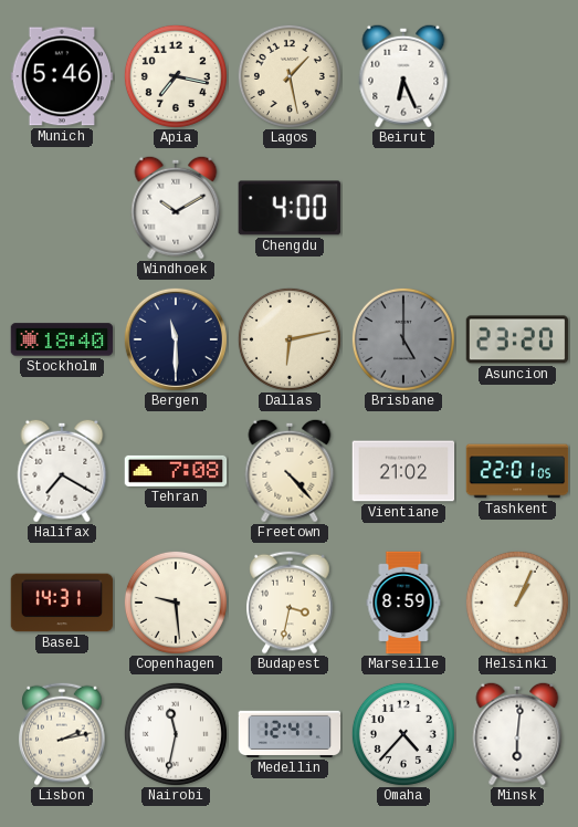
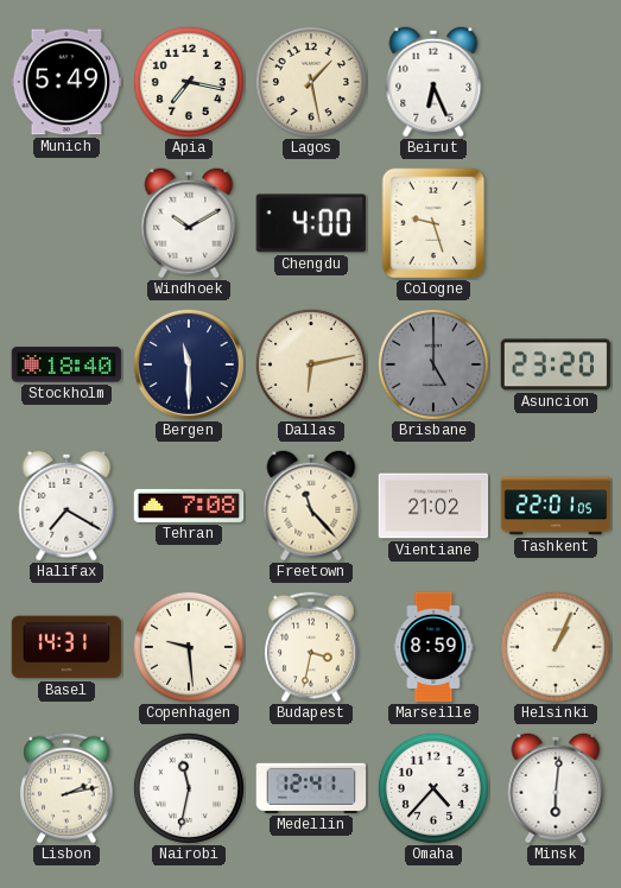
Munich: 5:46 -> 5:49
Cologne: none -> 9:27
Freetown: 4:23 -> 11:23
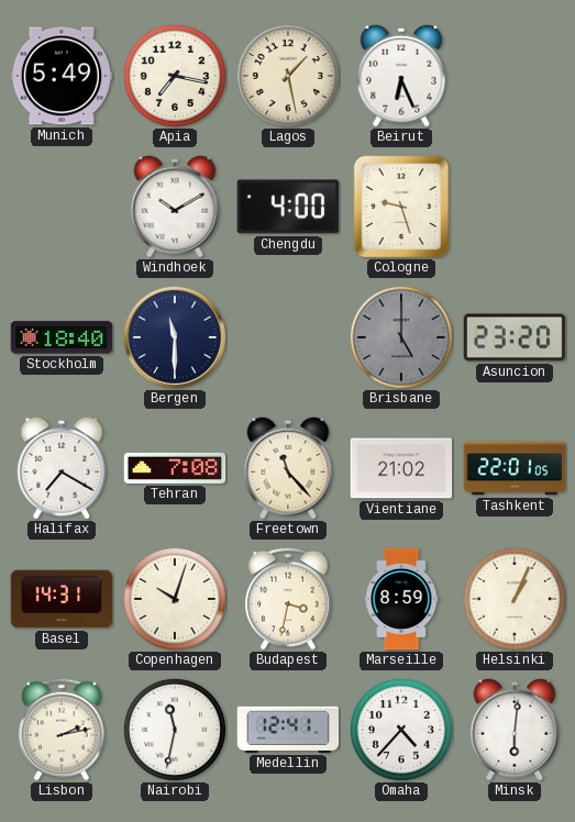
Dallas: 6:13 -> none
Copenhagen: 9:29 -> 10:03
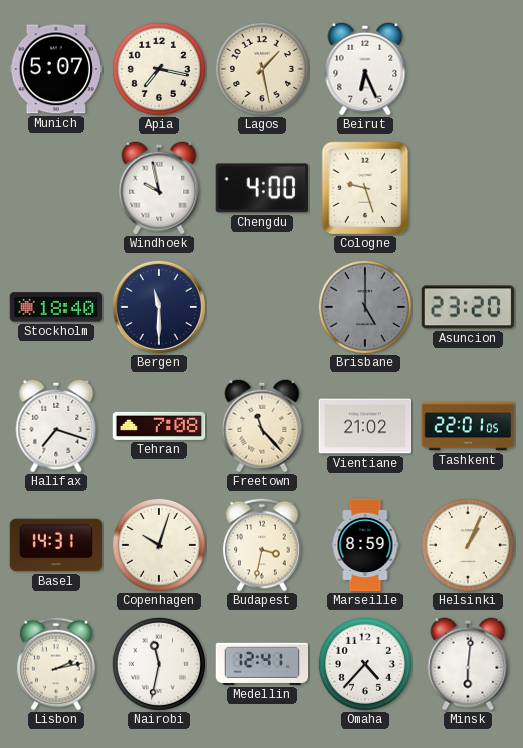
Munich: 5:49 -> 5:07
Windhoek: 10:10 -> 9:58
Halifax: 7:20 -> 7:18
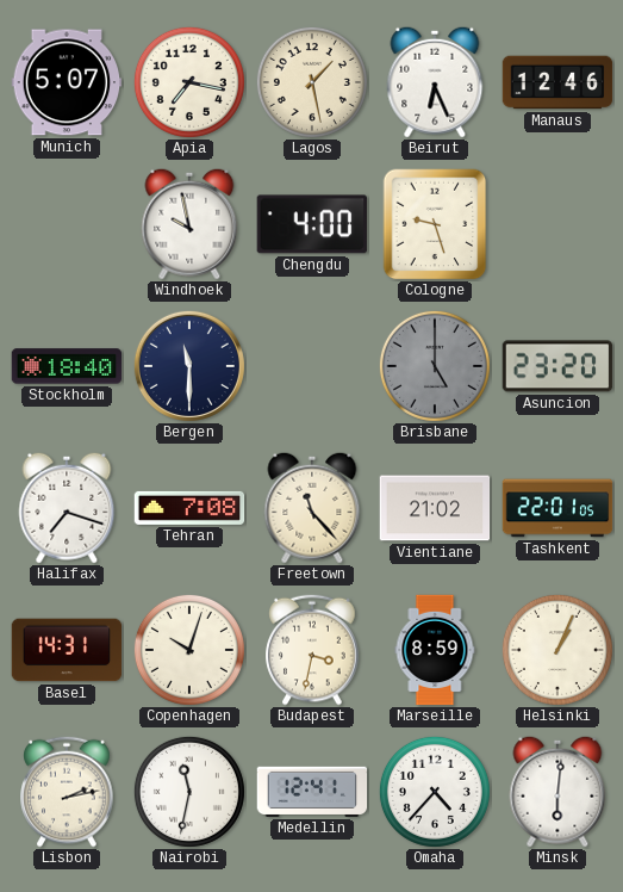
Manaus: none -> 12:46
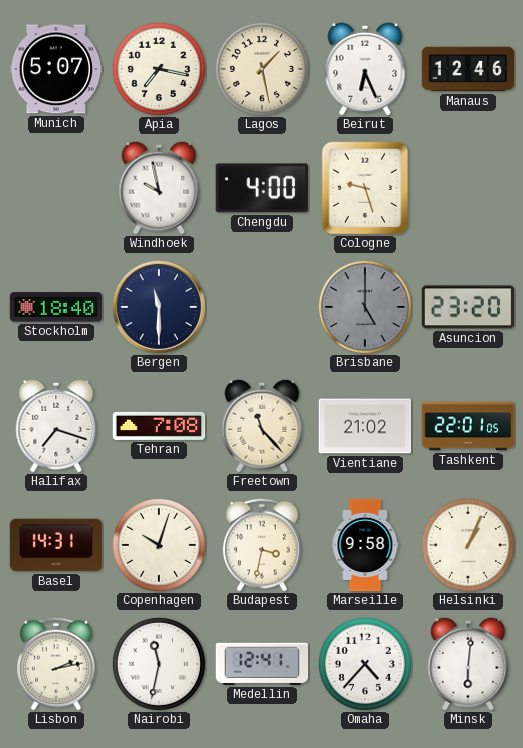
Marseille: 8:59 -> 9:58
